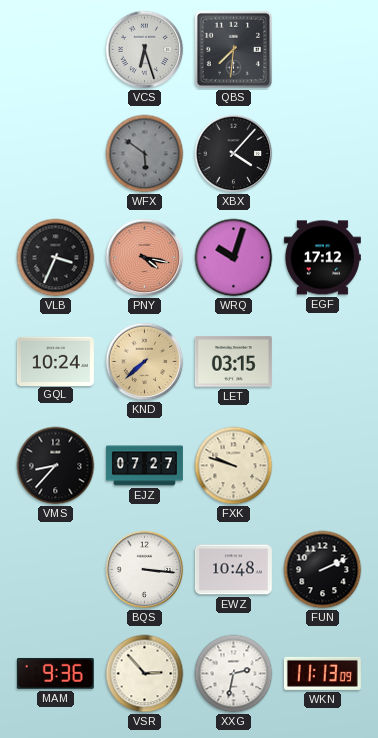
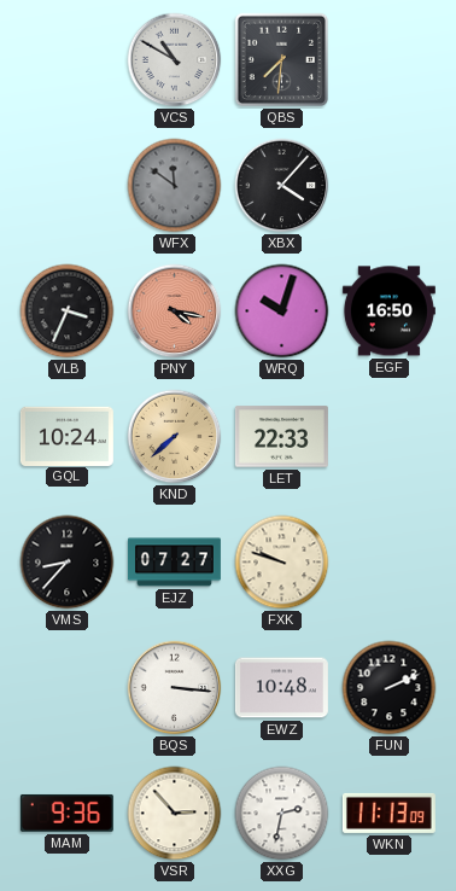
VCS: 6:27 -> 10:50
WFX: 5:51 -> 11:51
EGF: 17:12 -> 16:50
LET: 03:15 -> 22:33
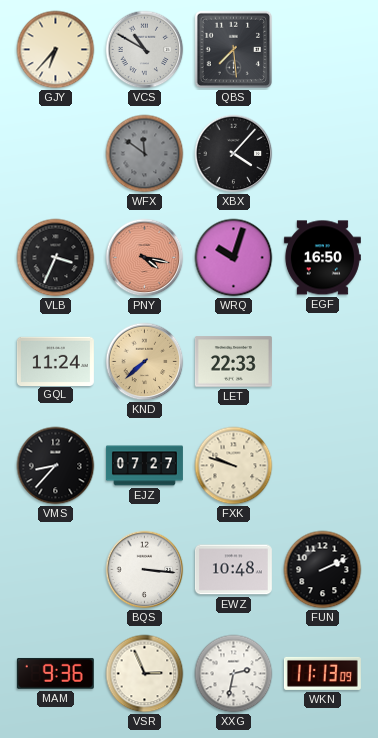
GJY: none -> 6:37
QBS: 7:31 -> 7:29
GQL: 10:24 -> 11:24
VSR: 2:53 -> 2:56
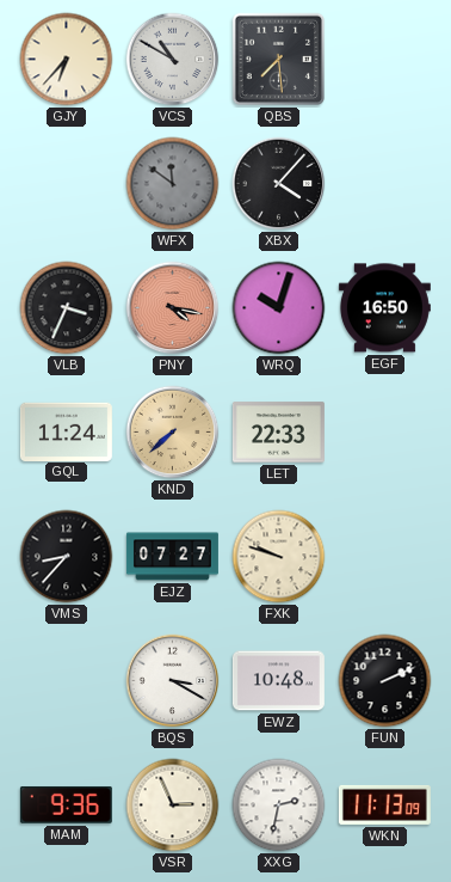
BQS: 3:16 -> 3:20
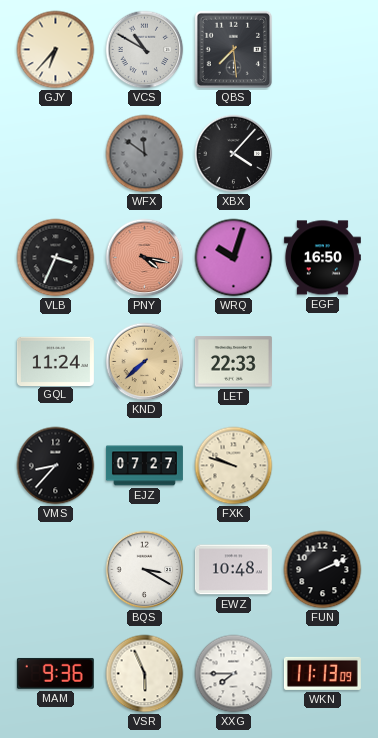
VSR: 2:56 -> 5:56
XXG: 2:32 -> 7:45
